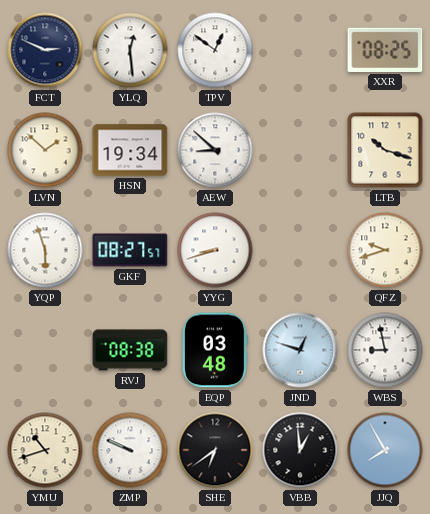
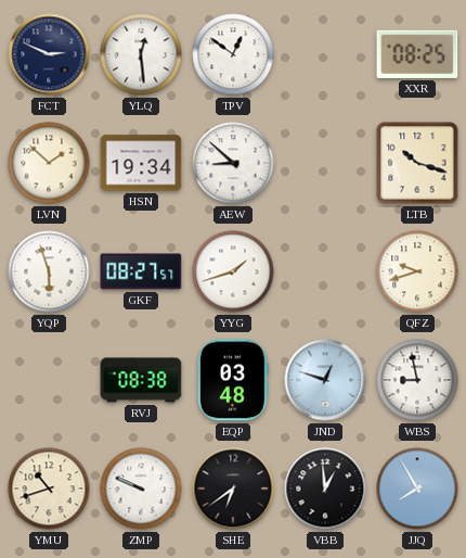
YYG: 8:42 -> 1:42
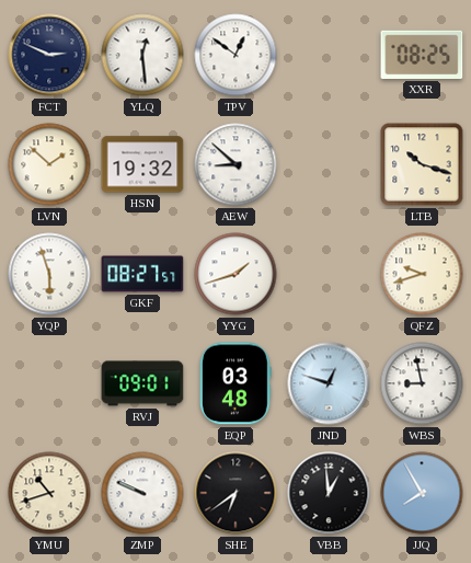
HSN: 19:34 -> 19:32
RVJ: 08:38 -> 09:01
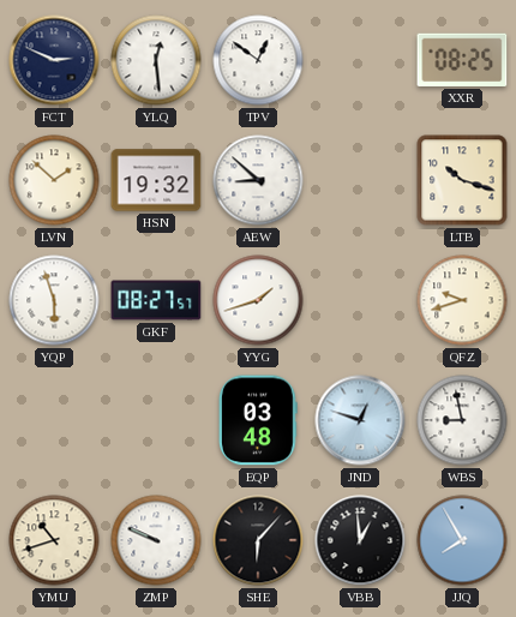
RVJ: 09:01 -> none
SHE: 6:39 -> 6:07
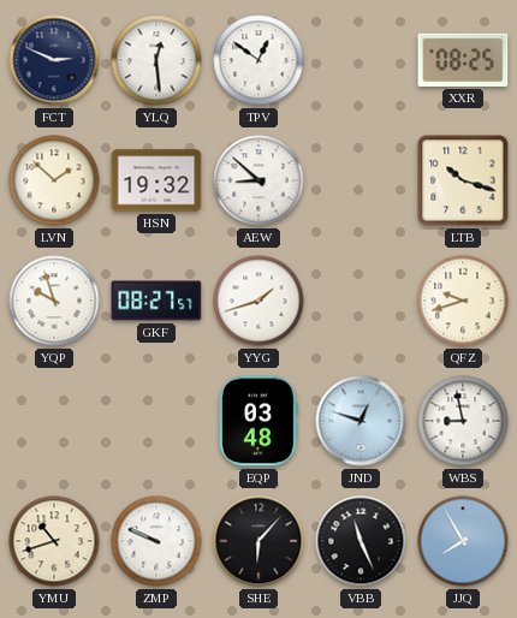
YQP: 5:57 -> 9:57
VBB: 12:59 -> 11:26
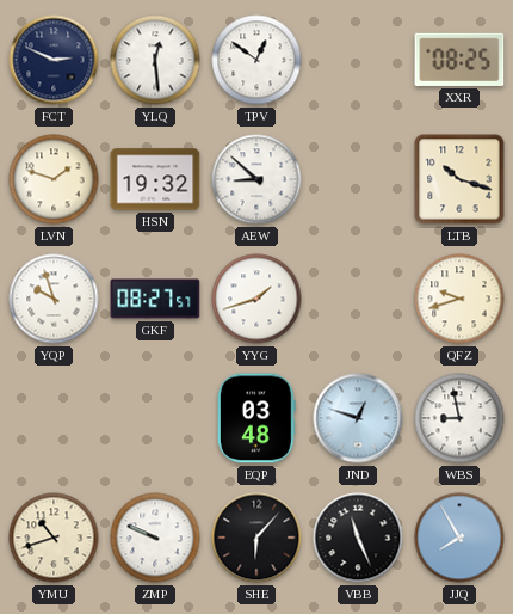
LVN: 1:52 -> 1:48
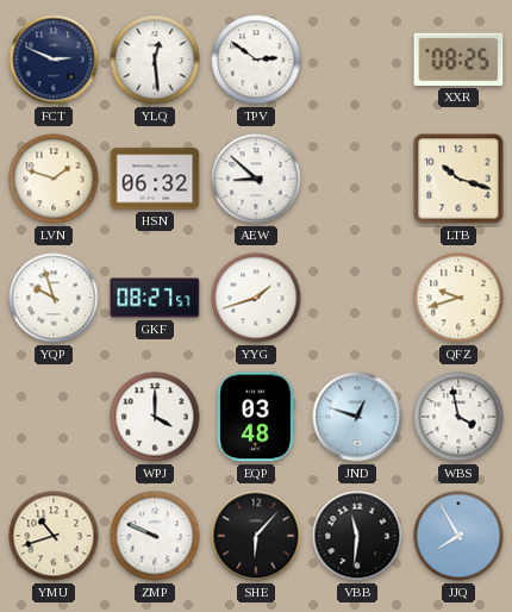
TPV: 12:51 -> 2:51
HSN: 19:32 -> 06:32
WPJ: none -> 4:00
WBS: 8:58 -> 3:58
VBB: 11:26 -> 11:31
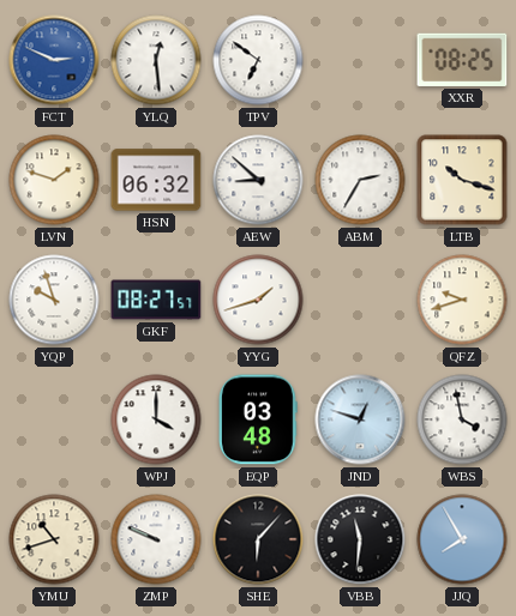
FCT dial: navy -> blue
TPV: 2:51 -> 6:51
ABM: none -> 2:35
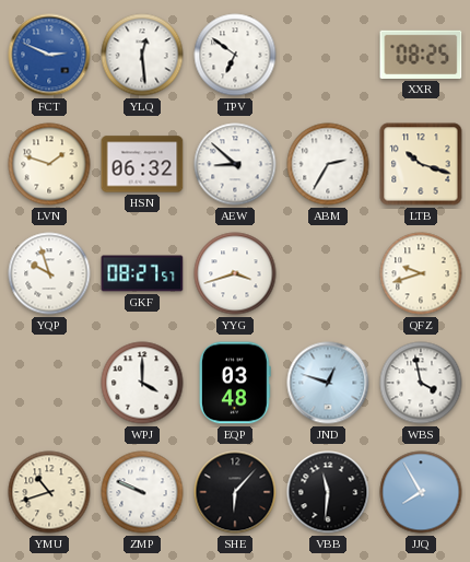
YYG: 1:42 -> 3:42
